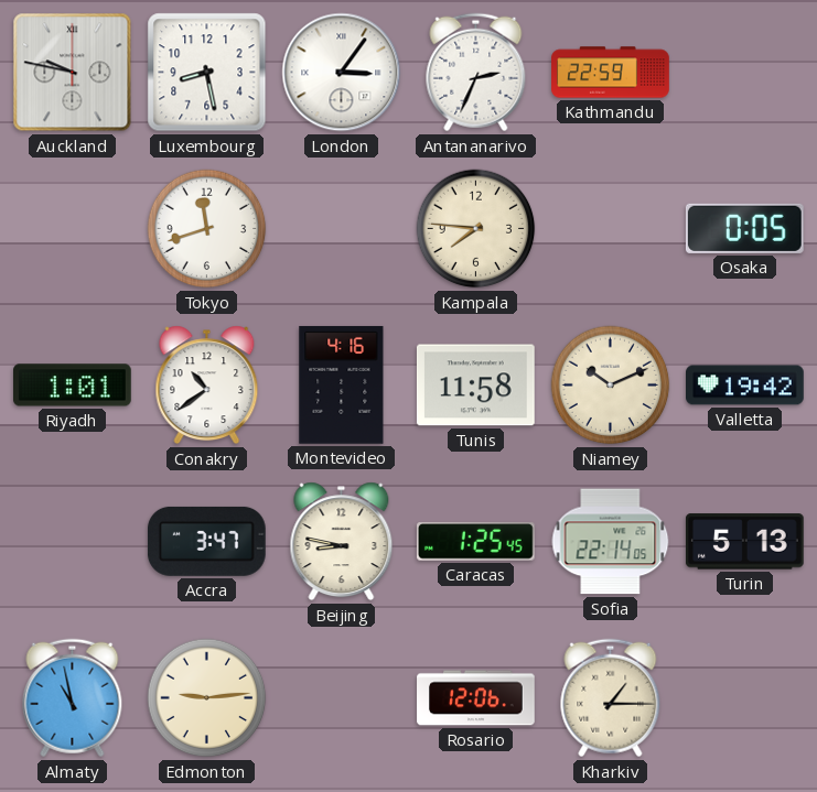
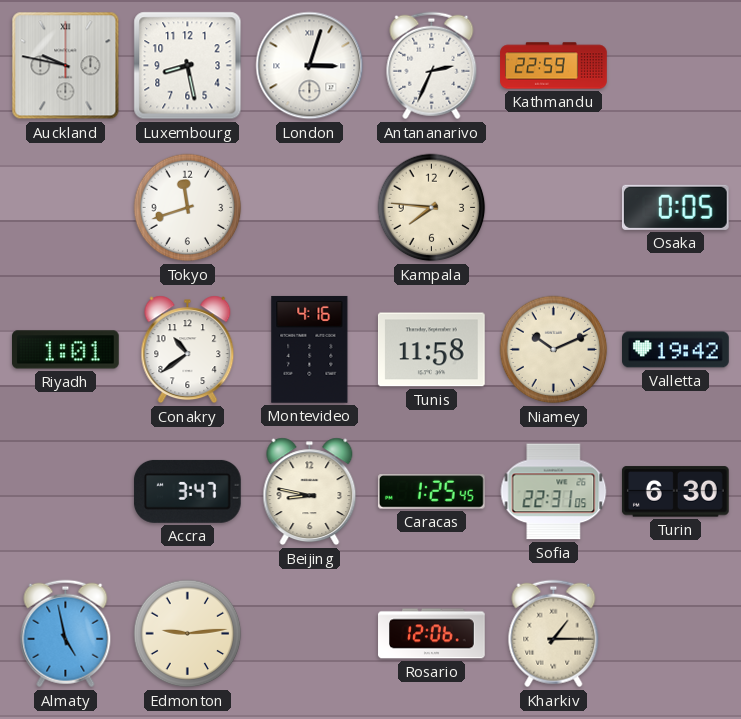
London: 3:06 -> 3:03
Sofia: 22:14 -> 22:31
Turin: 5:13 -> 6:30
Almaty: 10:58 -> 4:58
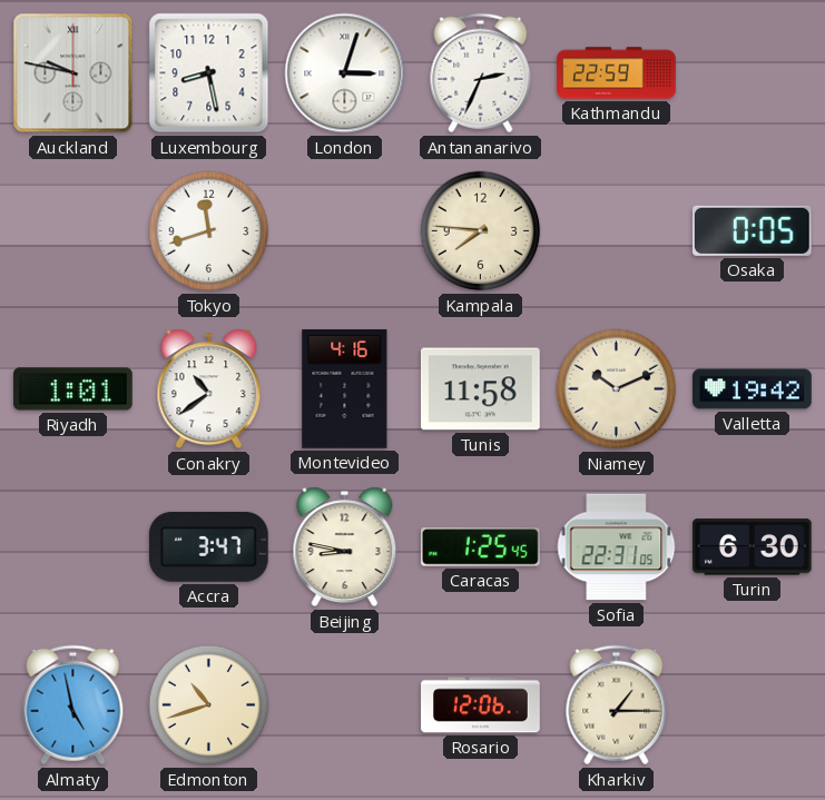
Edmonton: 9:14 -> 10:42
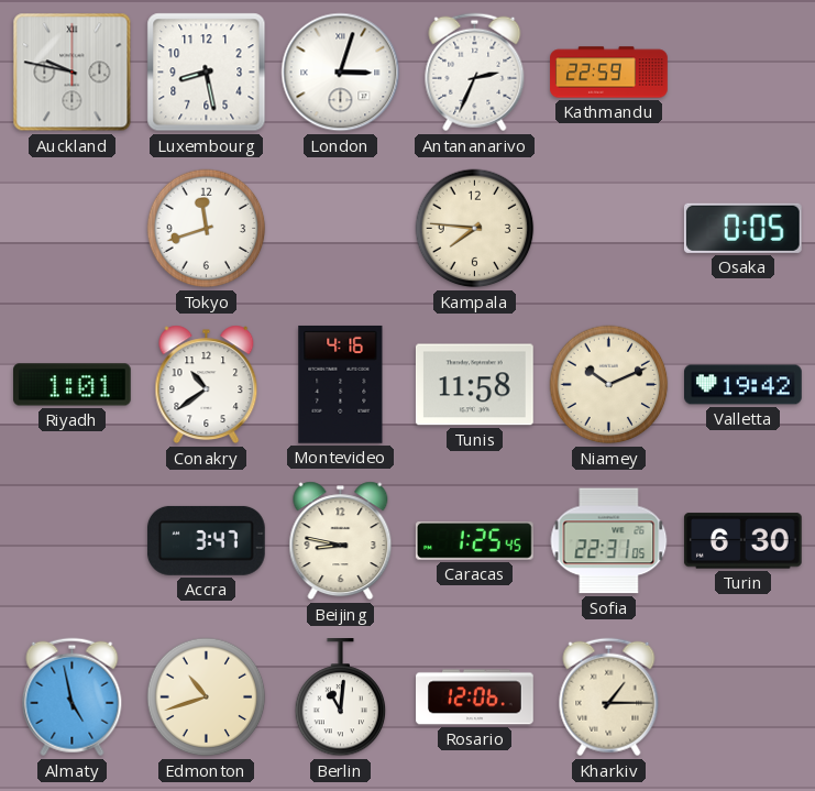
Berlin: none -> 11:01
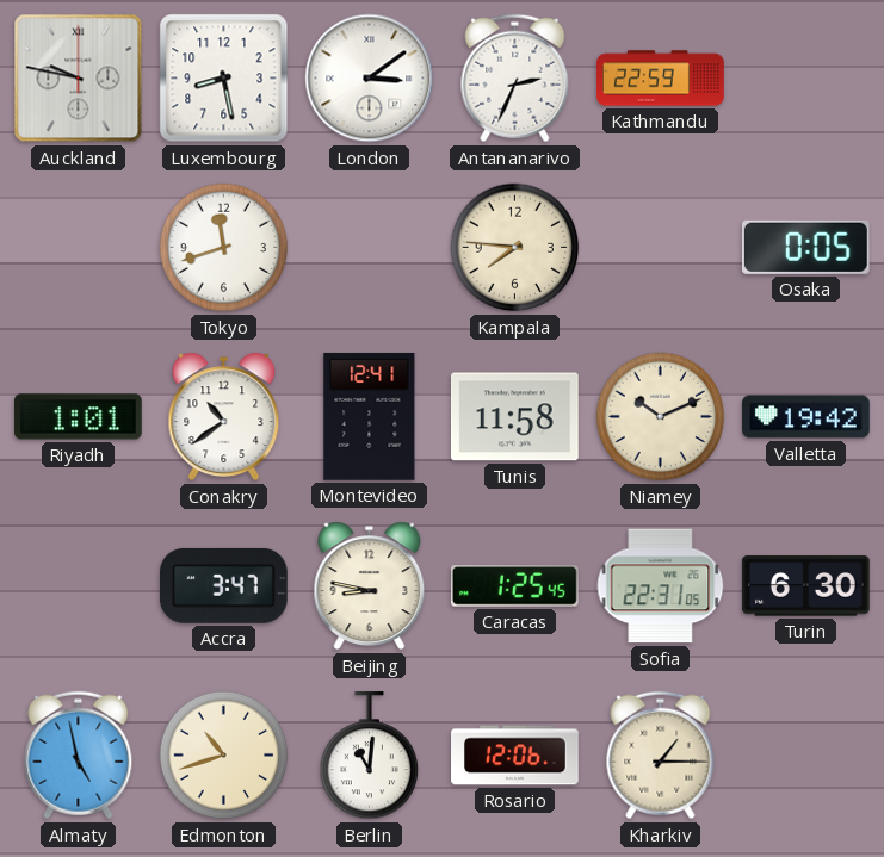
London: 3:03 -> 3:09
Montevideo: 4:16 -> 12:41
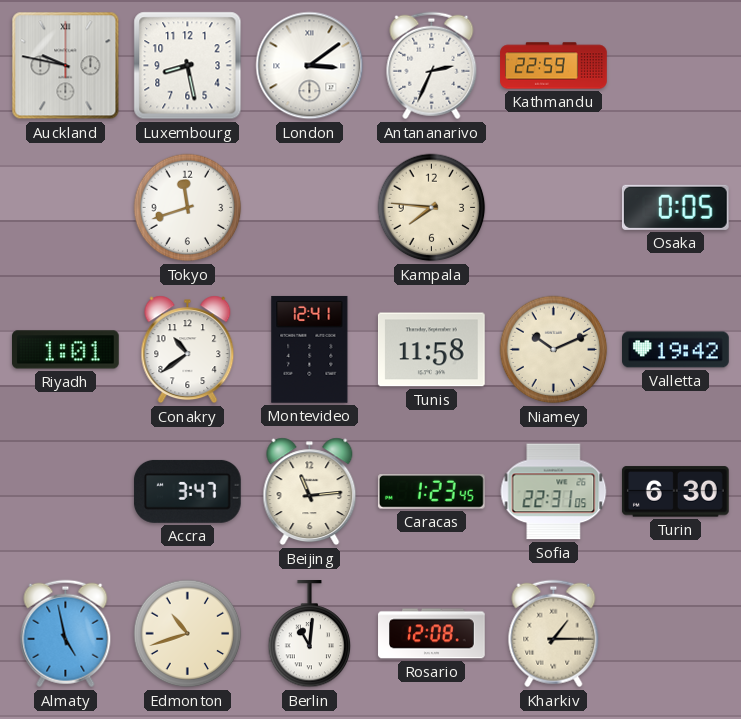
Beijing: 8:47 -> 11:14
Caracas: 1:25 -> 1:23
Rosario: 12:06 -> 12:08
